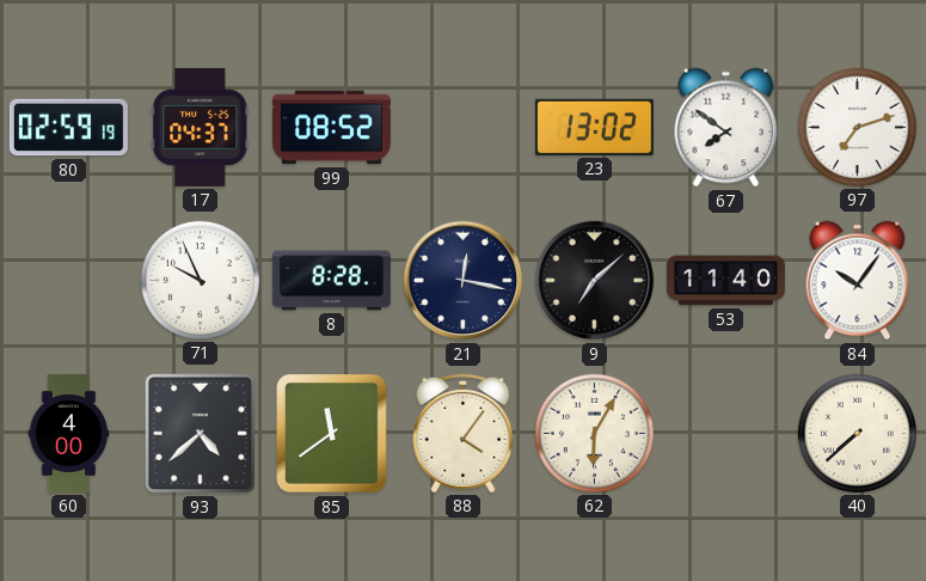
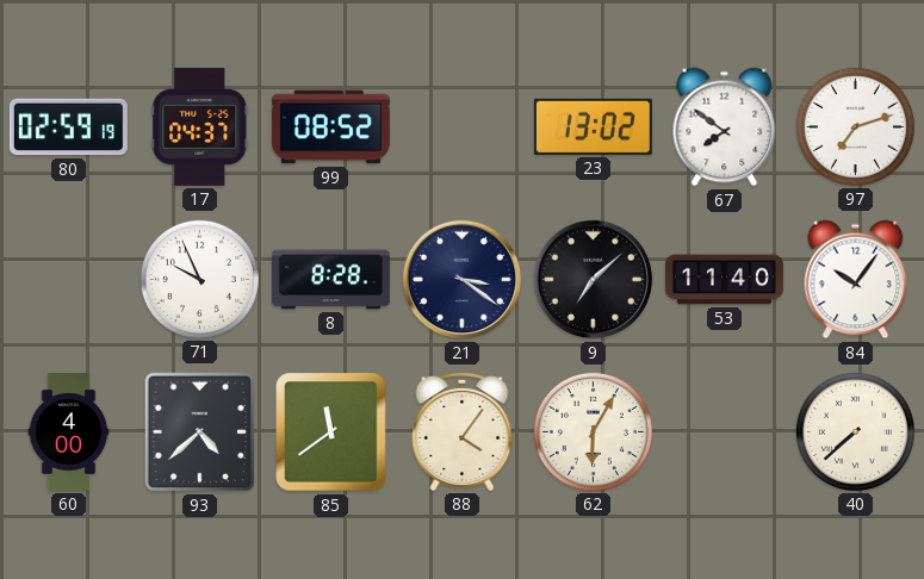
21: 12:17 -> 3:21
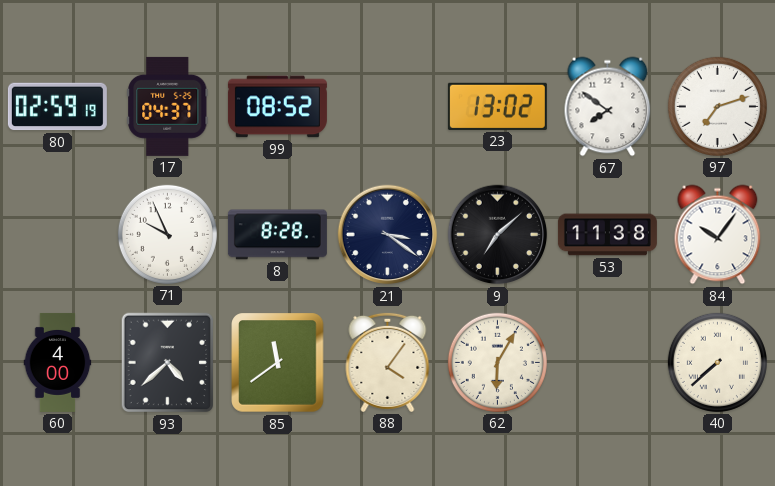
53: 11:40 -> 11:38
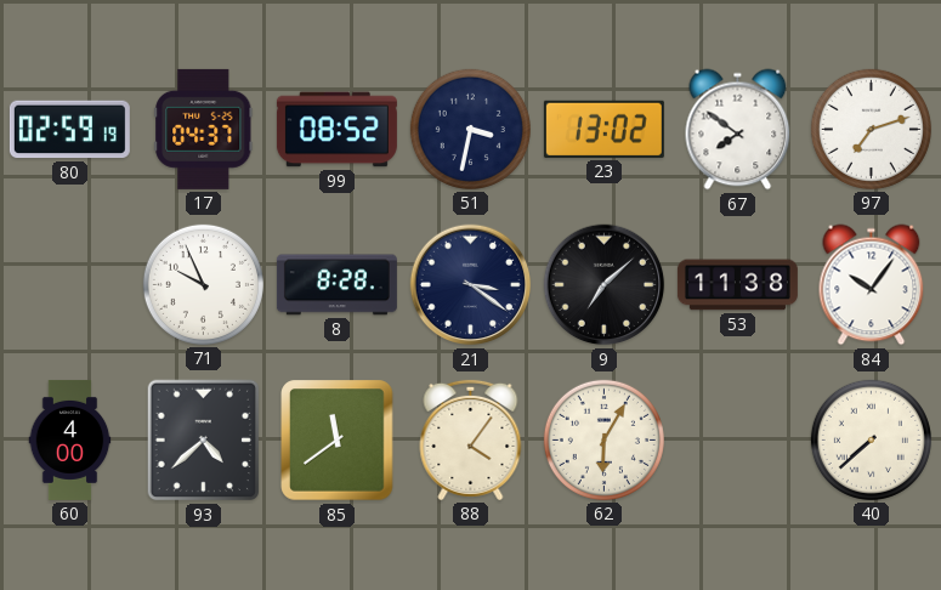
51: none -> 3:32
